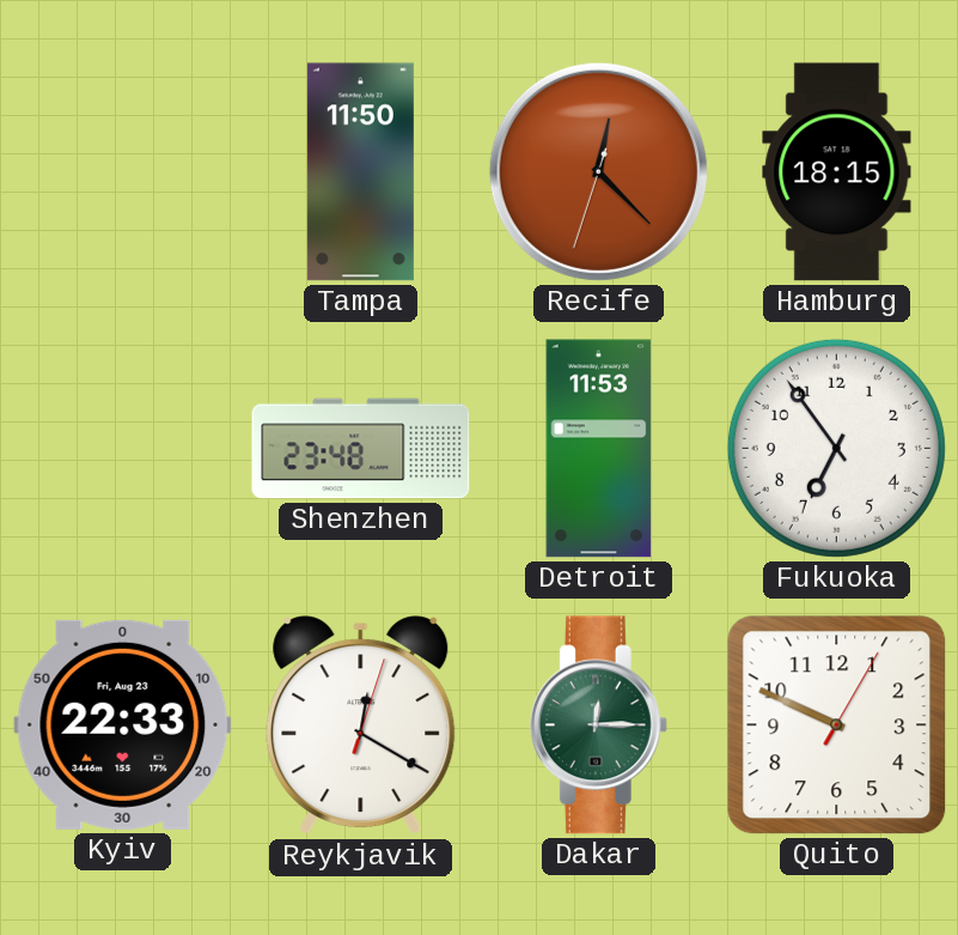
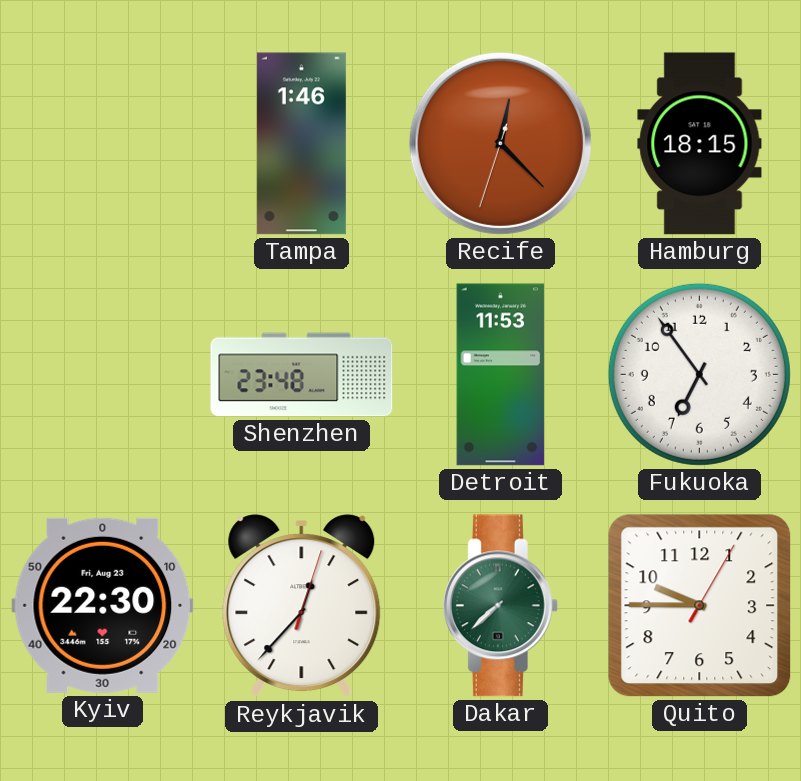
Tampa: 11:50 -> 1:46
Kyiv: 22:33 -> 22:30
Reykjavik: 12:20 -> 12:37
Dakar: 12:15 -> 7:38
Quito: 9:49 -> 9:45
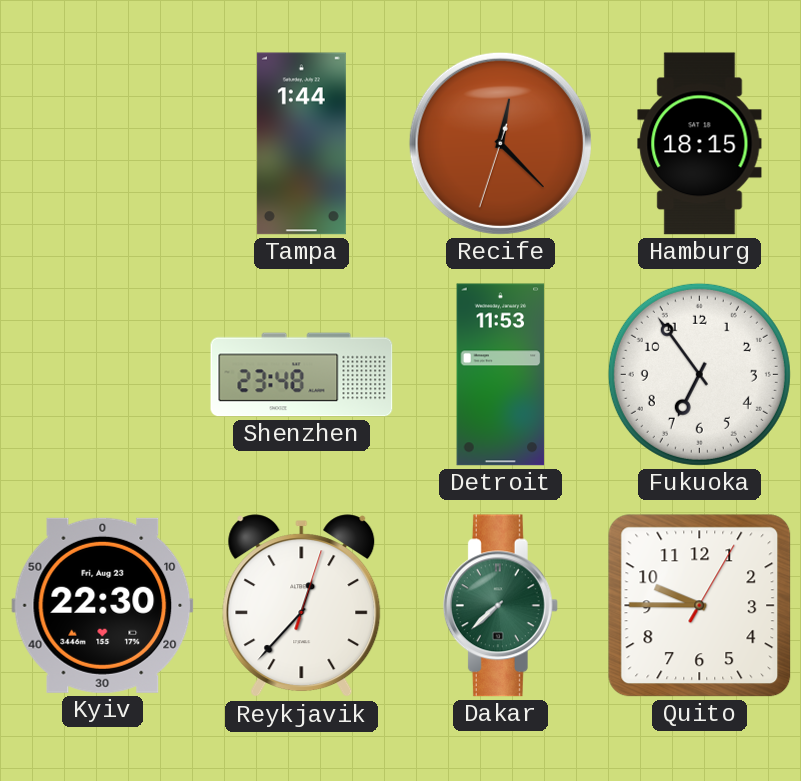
Tampa: 1:46 -> 1:44
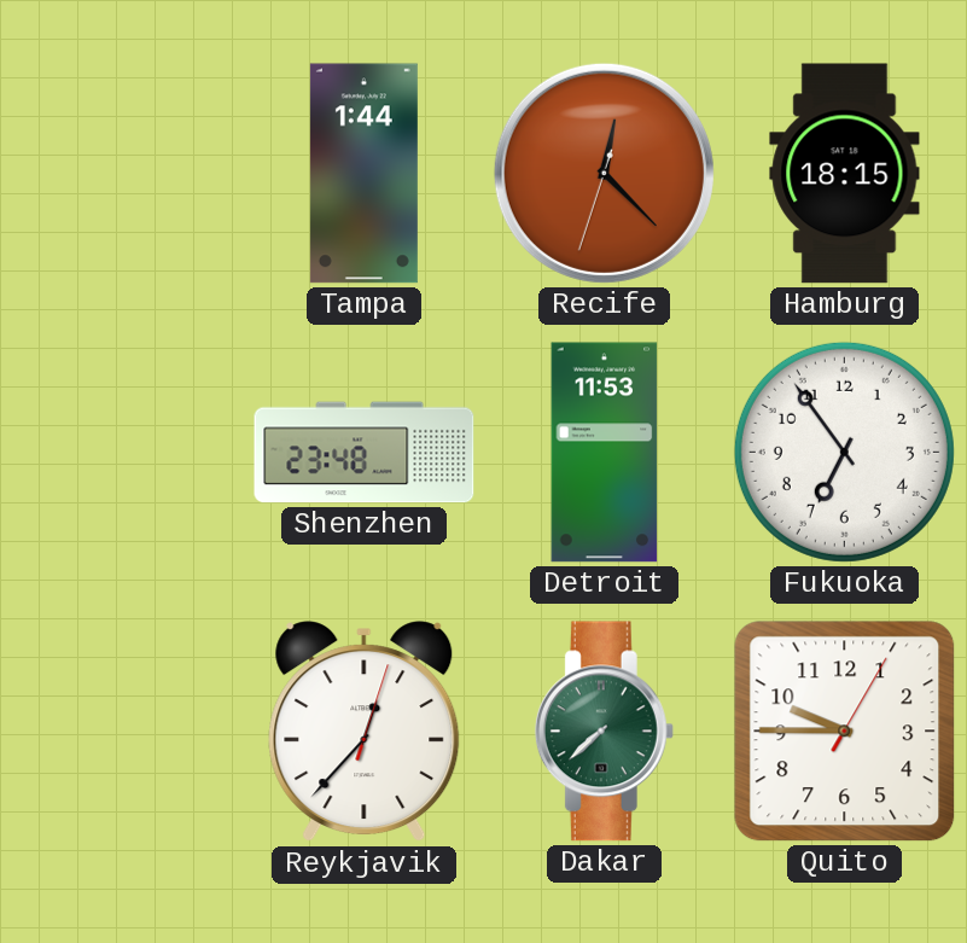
Kyiv: 22:30 -> none
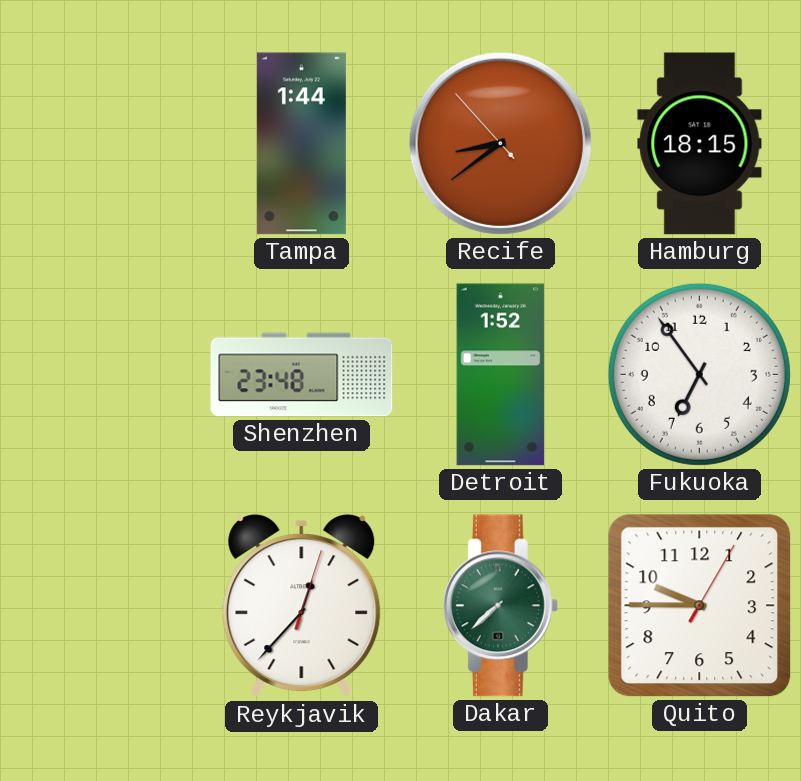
Recife: 12:22 -> 8:38
Detroit: 11:53 -> 1:52
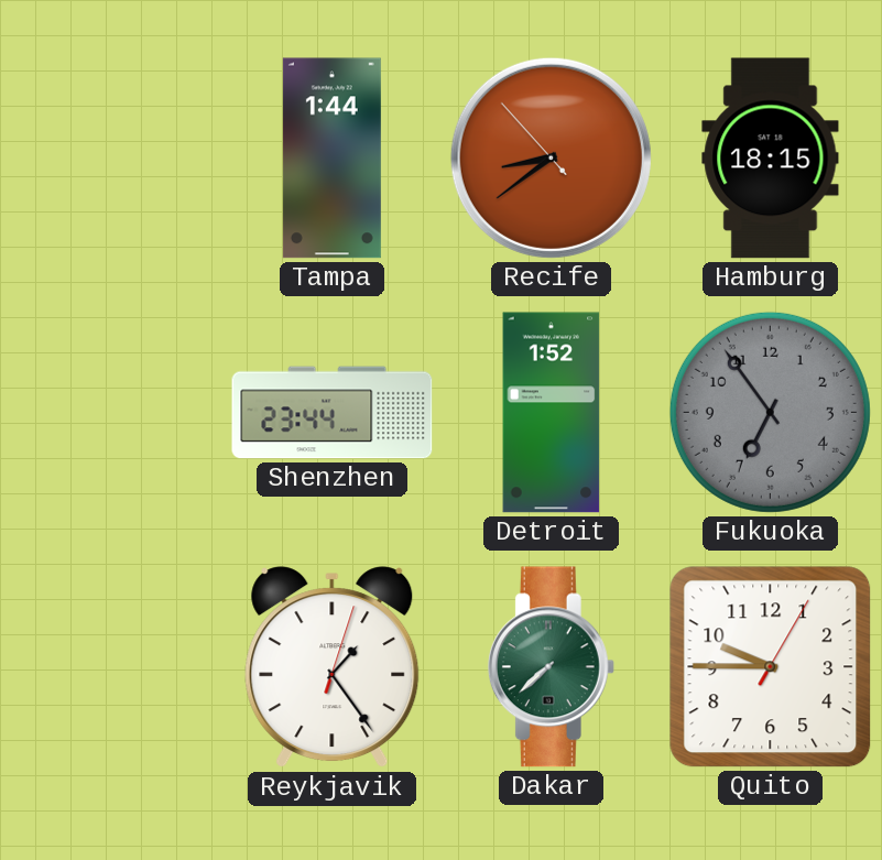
Shenzhen: 23:48 -> 23:44
Fukuoka dial: white -> grey
Reykjavik: 12:37 -> 1:24
